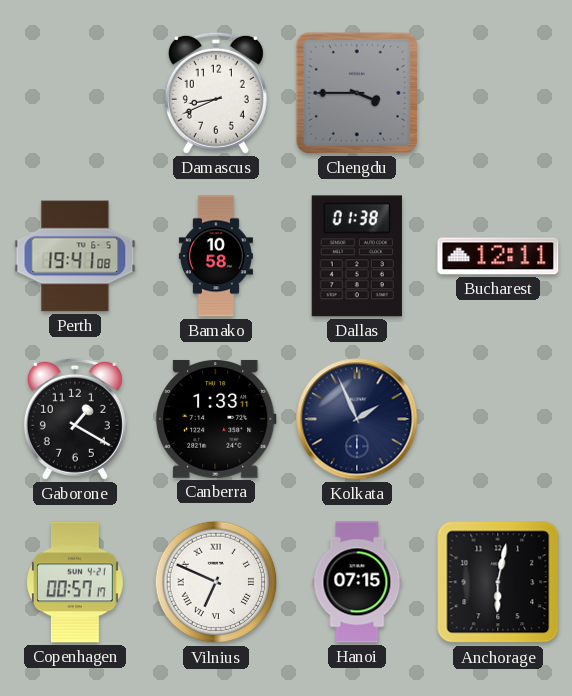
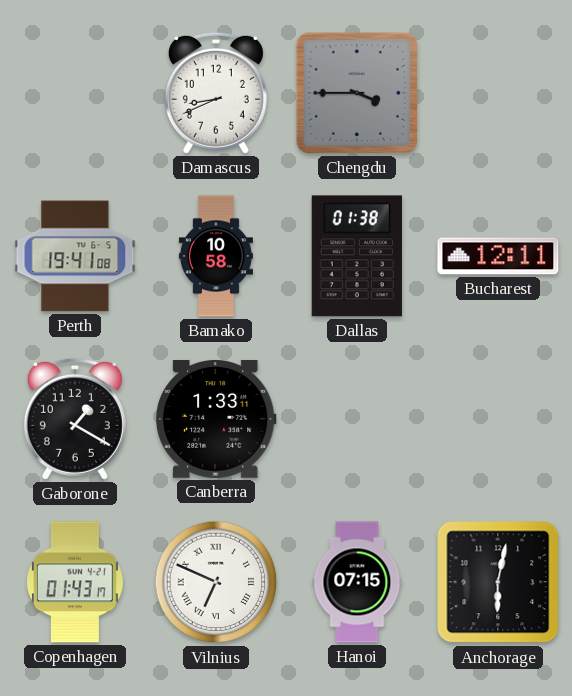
Kolkata: 1:56 -> none
Copenhagen: 00:57 -> 01:43
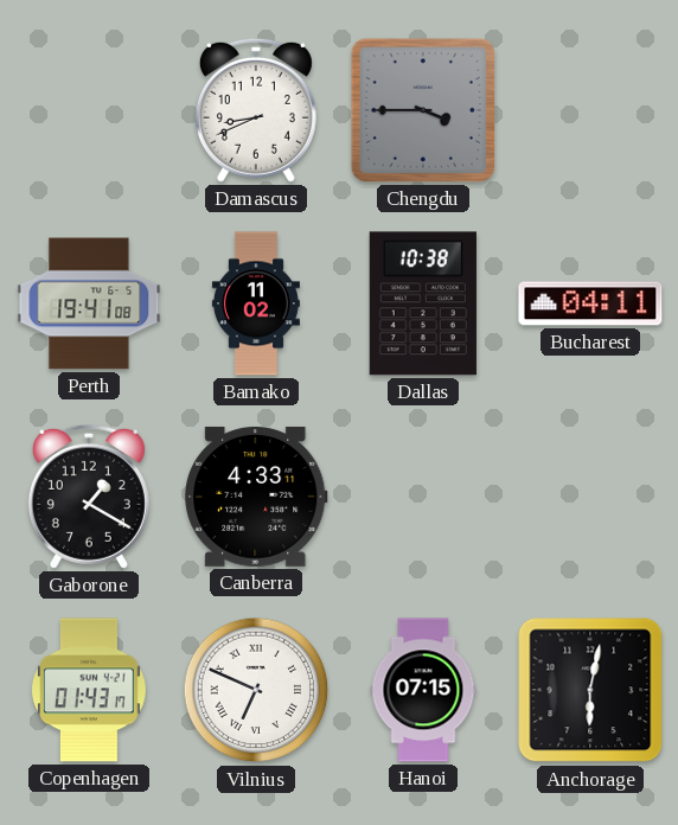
Bamako: 10:58 -> 11:02
Dallas: 01:38 -> 10:38
Bucharest: 12:11 -> 04:11
Canberra: 1:33 -> 4:33
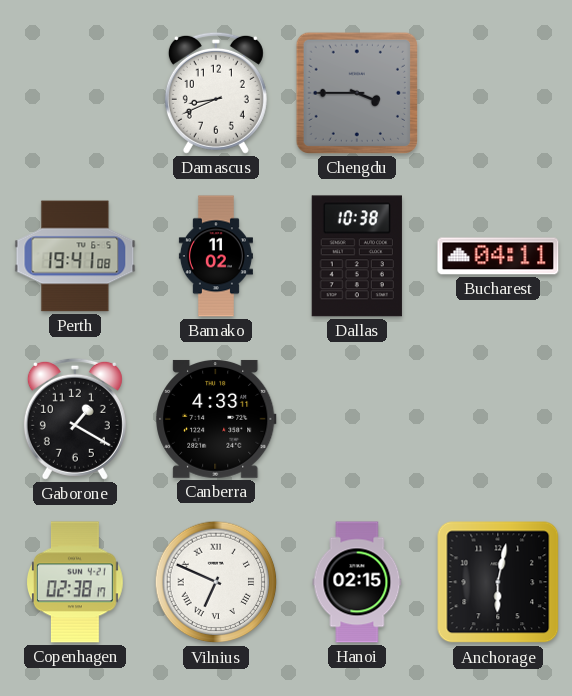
Copenhagen: 01:43 -> 02:38
Hanoi: 07:15 -> 02:15
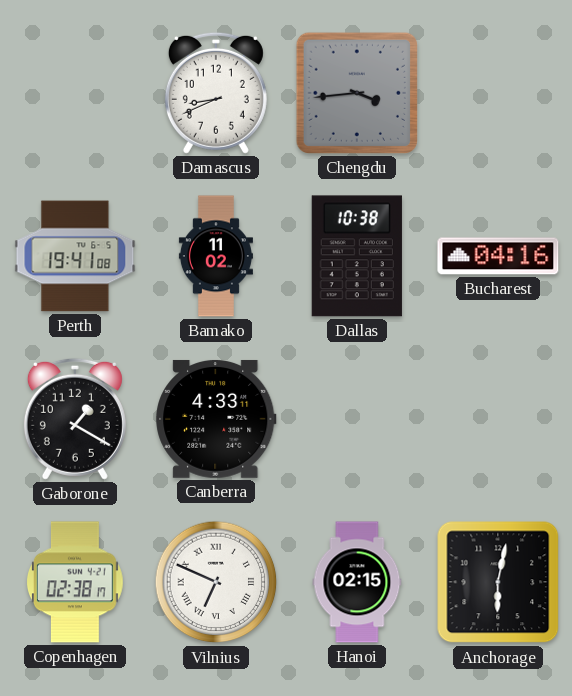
Chengdu: 3:45 -> 3:44
Bucharest: 04:11 -> 04:16
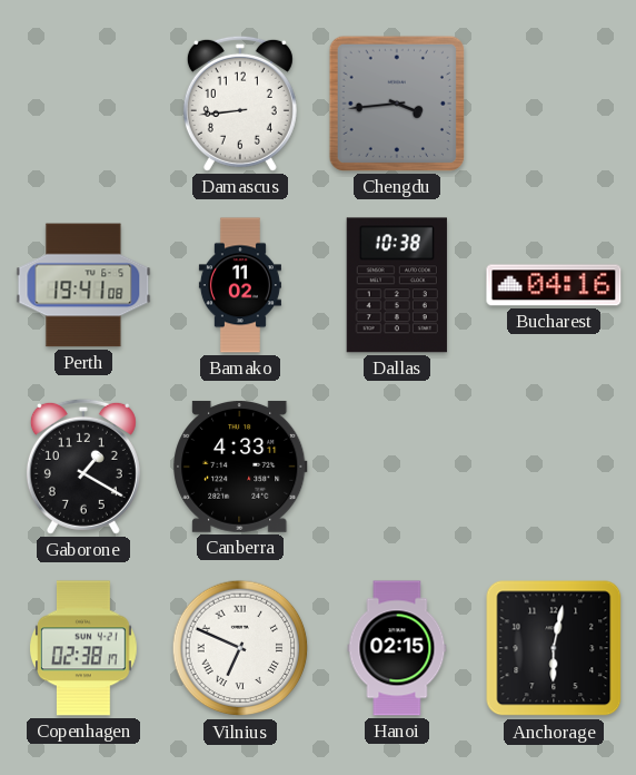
Damascus: 8:41 -> 8:44
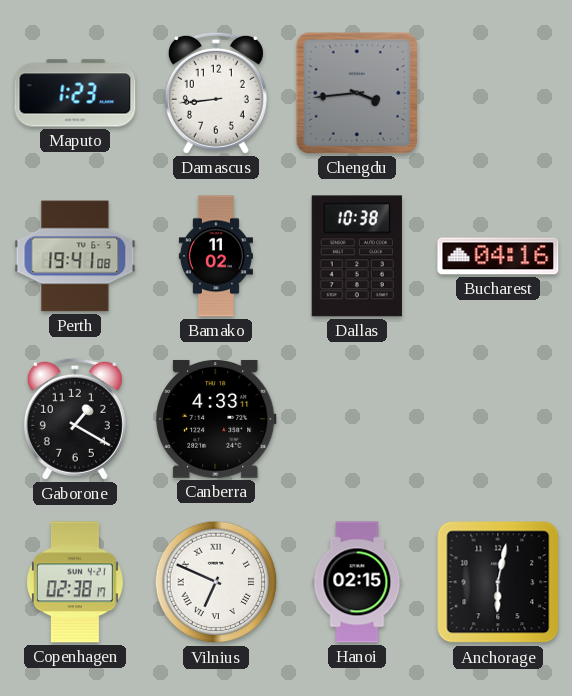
Maputo: none -> 1:23
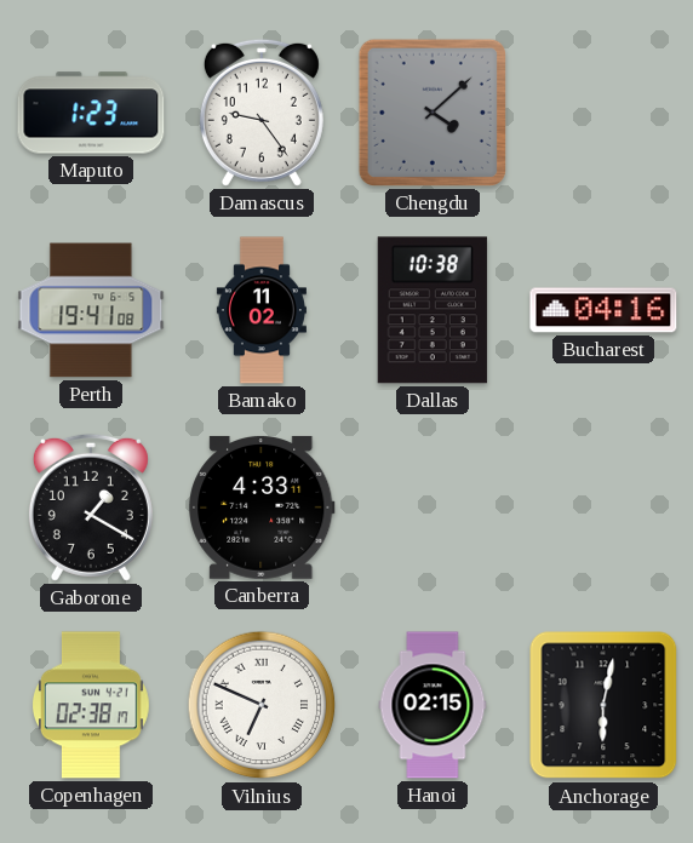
Damascus: 8:44 -> 9:24
Chengdu: 3:44 -> 4:08
